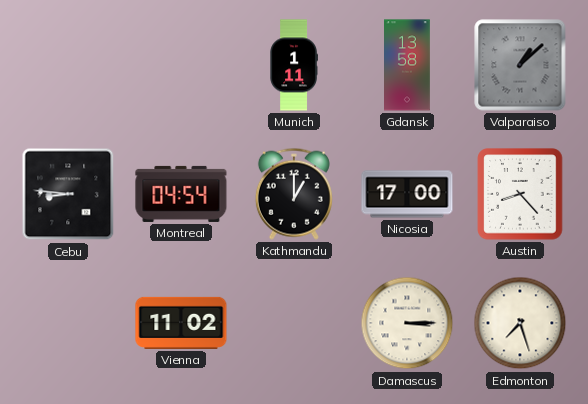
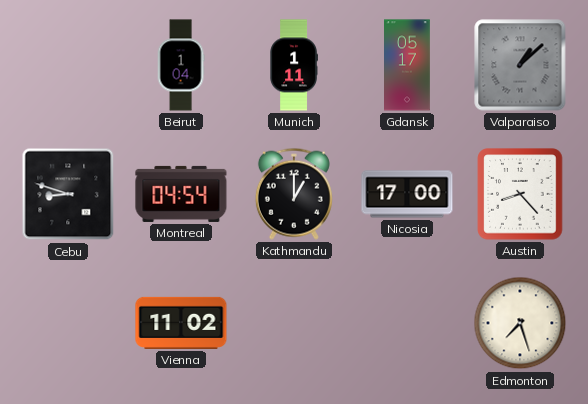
Beirut: none -> 1:04
Gdansk: 13:58 -> 05:17
Cebu: 8:46 -> 8:48
Damascus: 3:15 -> none
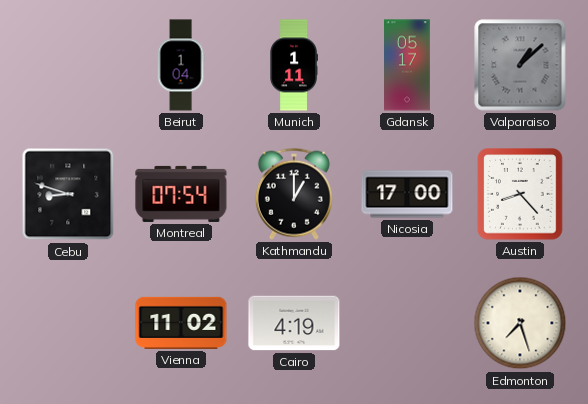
Montreal: 04:54 -> 07:54
Cairo: none -> 4:19
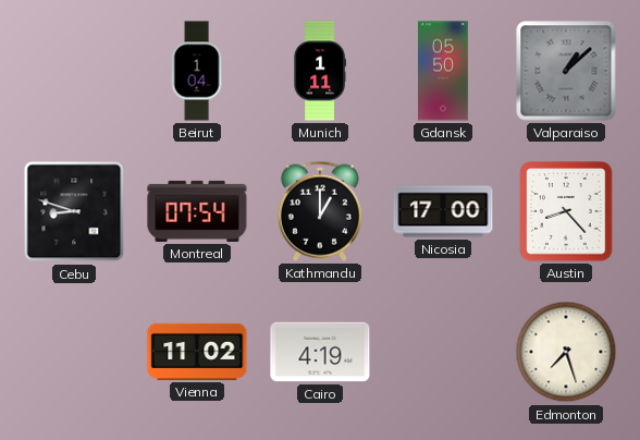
Gdansk: 05:17 -> 05:50
